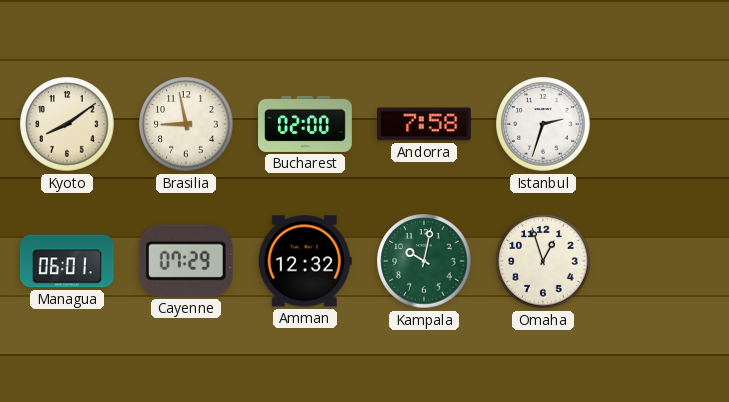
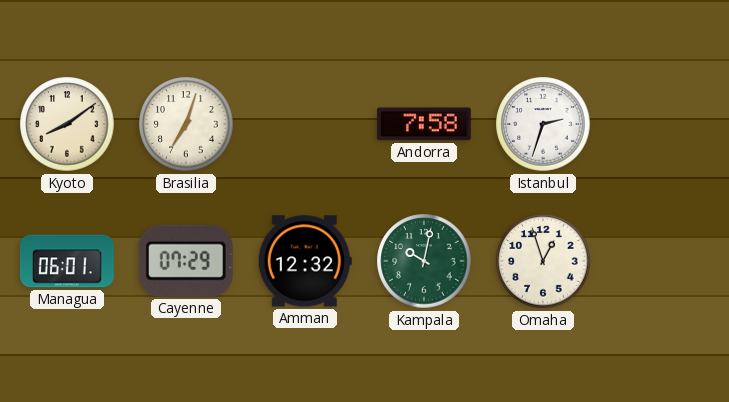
Brasilia: 8:58 -> 7:03
Bucharest: 02:00 -> none
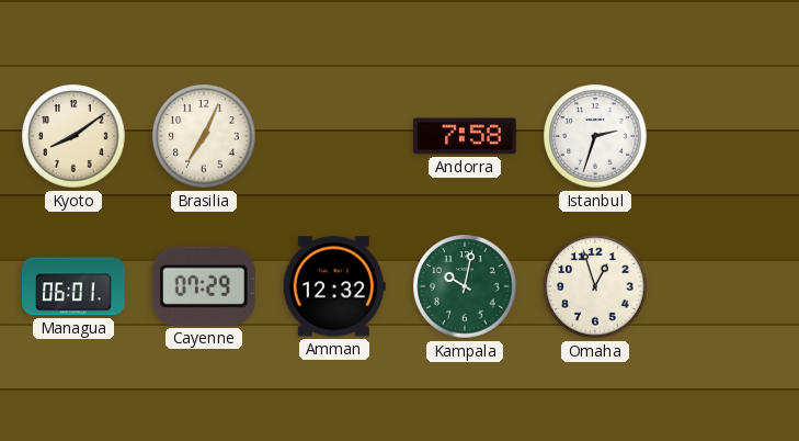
Brasilia: 7:03 -> 7:04
